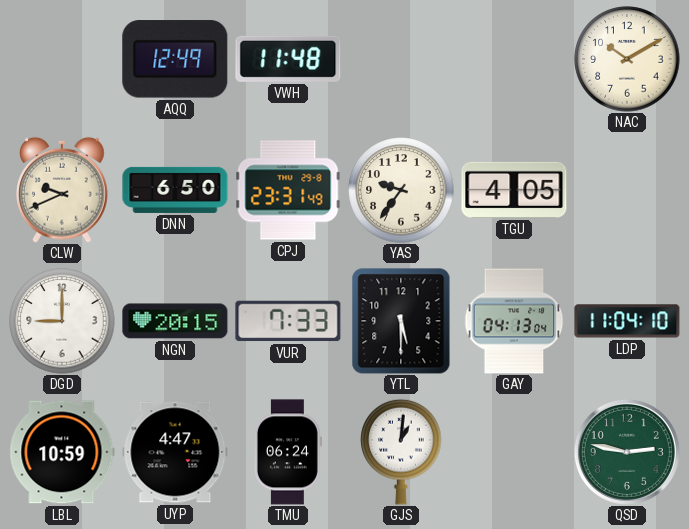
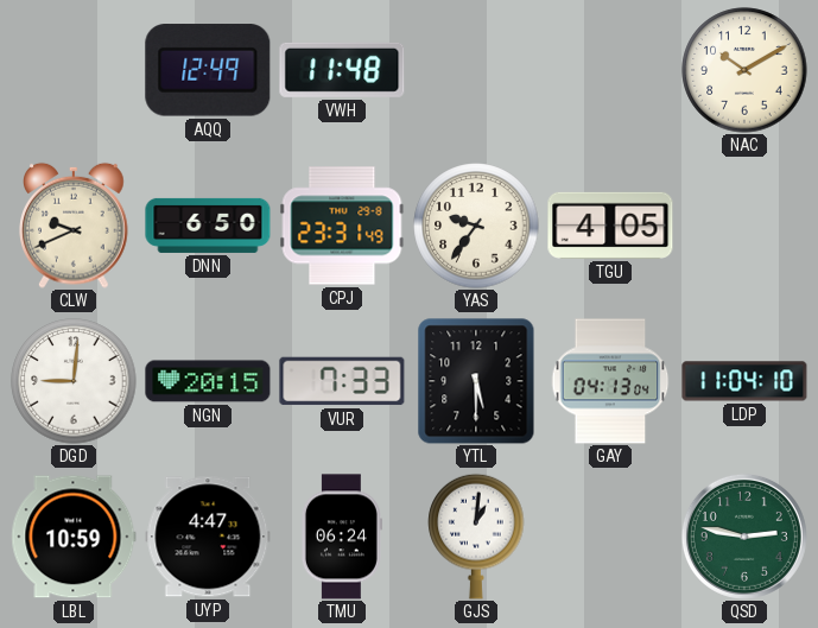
DGD: 9:00 -> 9:01
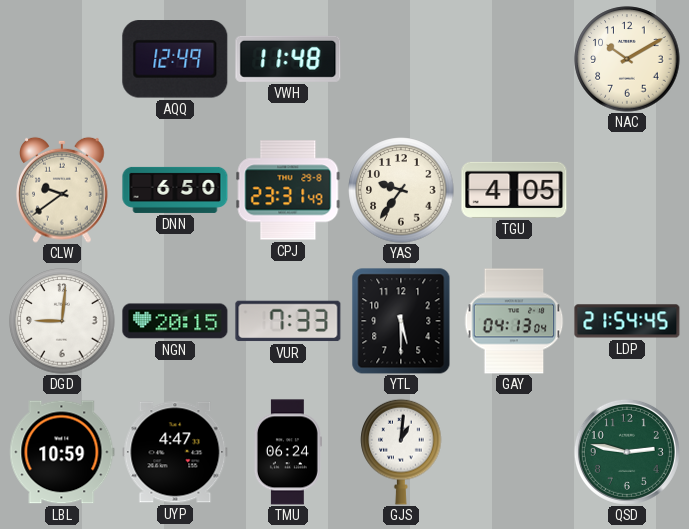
CLW: 9:41 -> 9:39
LDP: 11:04 -> 21:54
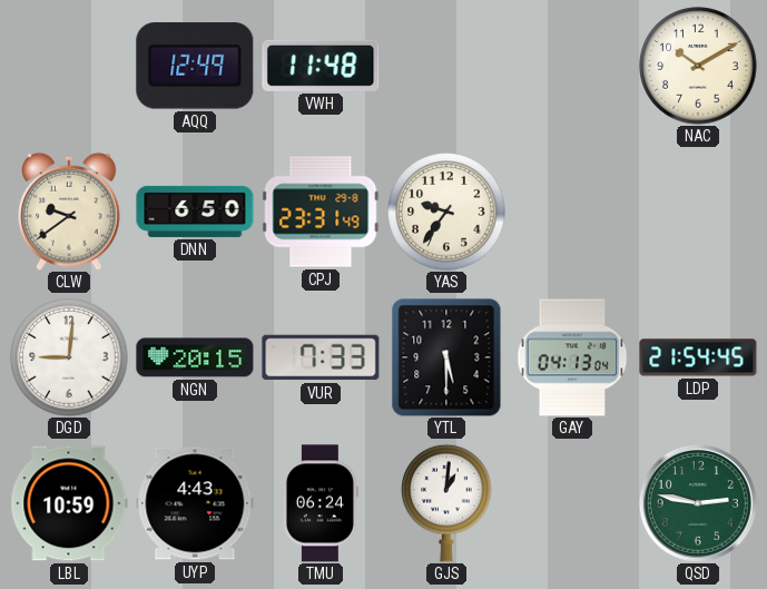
TGU: 4:05 -> none
UYP: 4:47 -> 4:43
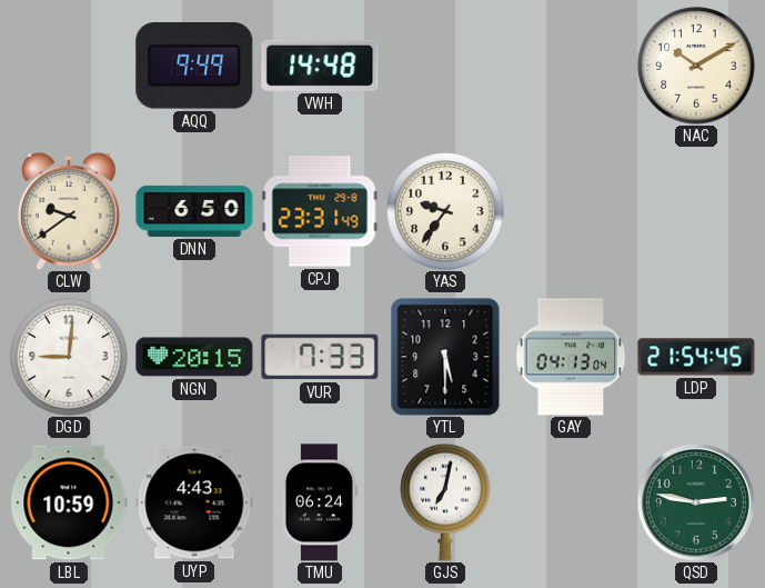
AQQ: 12:49 -> 9:49
VWH: 11:48 -> 14:48
GJS: 1:01 -> 7:02
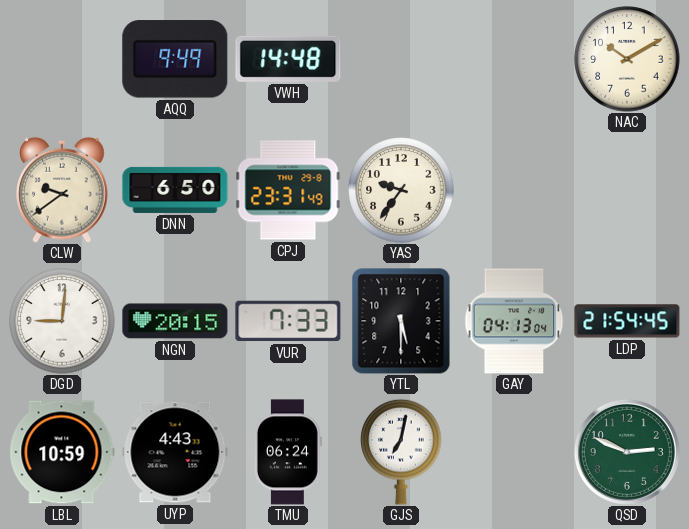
QSD: 2:47 -> 2:49
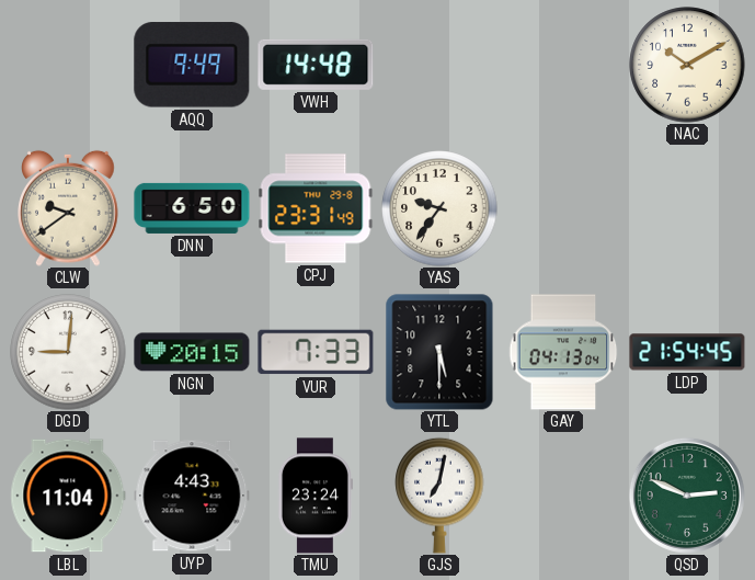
LBL: 10:59 -> 11:04
TMU: 06:24 -> 23:24
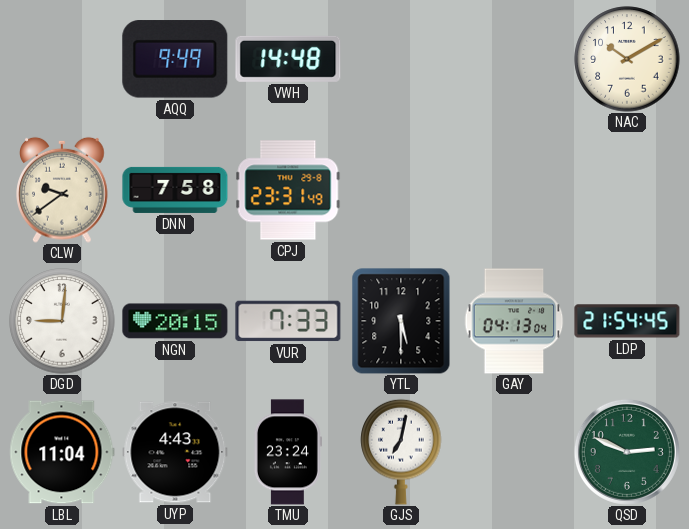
DNN: 6:50 -> 7:58
YAS: 9:36 -> none
